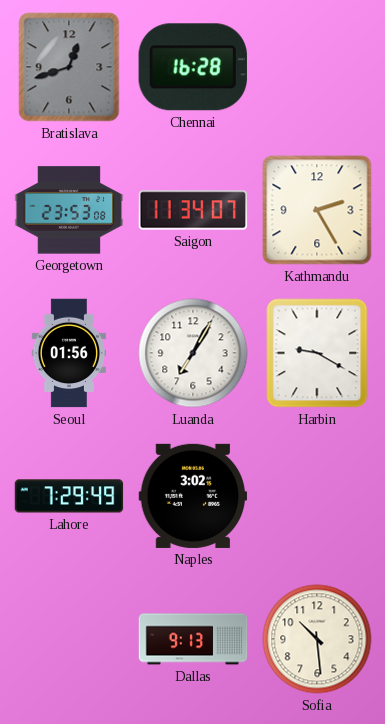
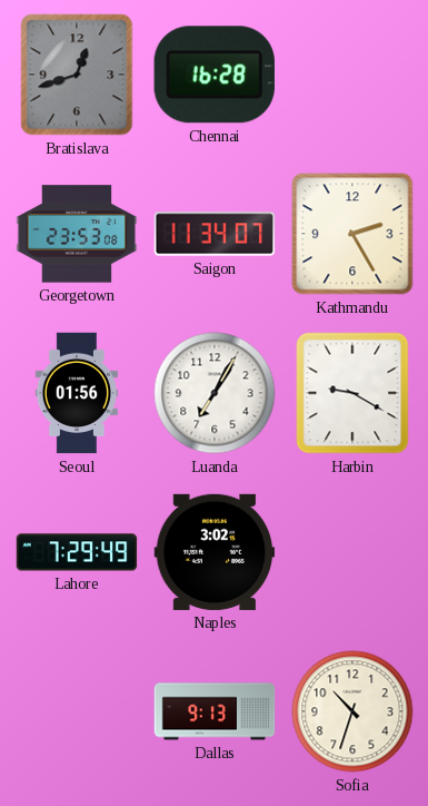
Sofia: 10:29 -> 10:33
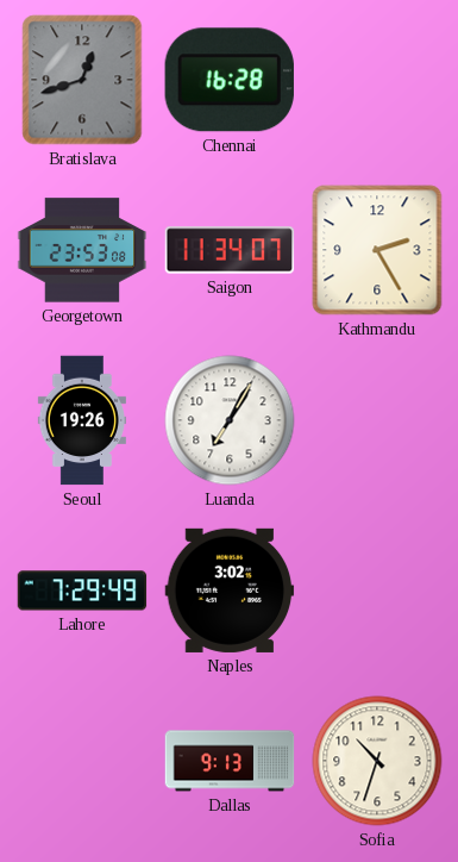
Seoul: 01:56 -> 19:26
Harbin: 9:20 -> none
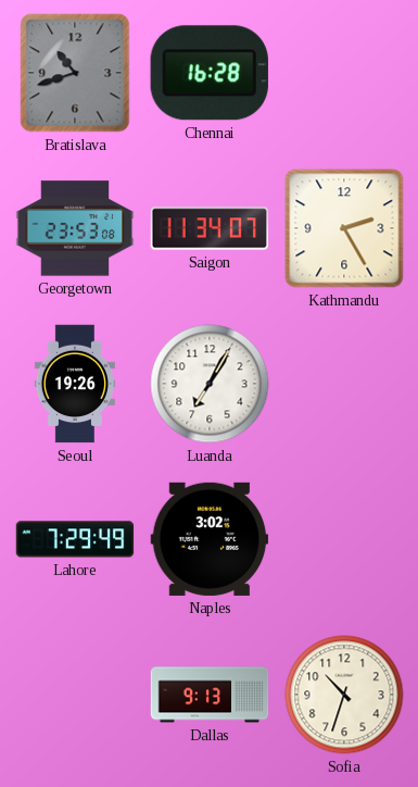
Bratislava: 12:42 -> 10:42
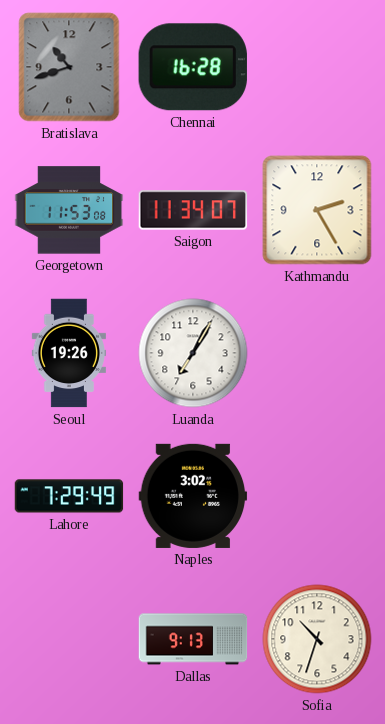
Georgetown: 23:53 -> 11:53
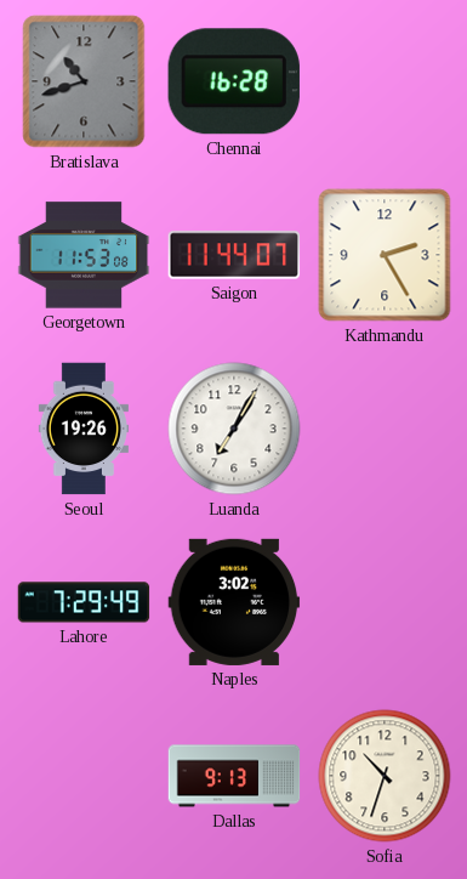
Saigon: 11:34 -> 11:44
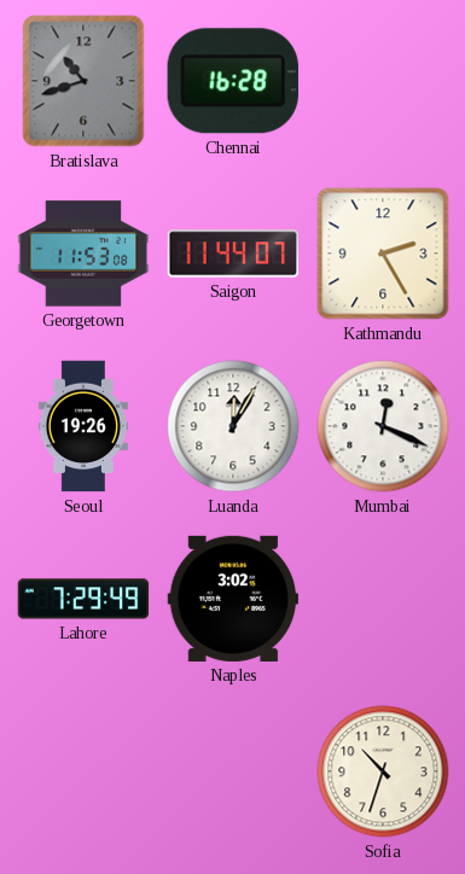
Luanda: 7:05 -> 12:05
Mumbai: none -> 12:19
Dallas: 9:13 -> none
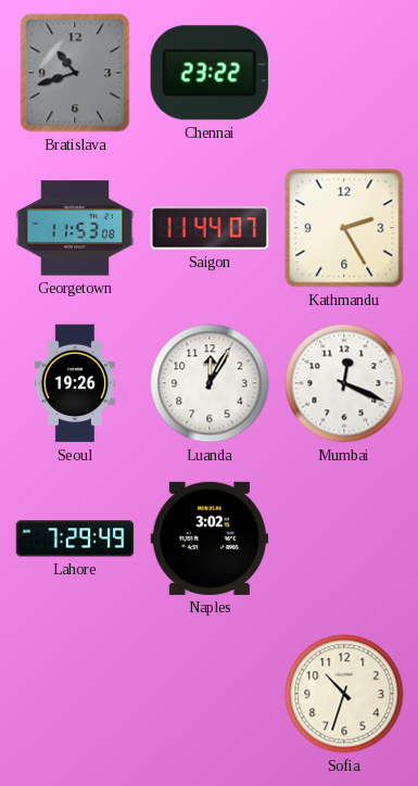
Chennai: 16:28 -> 23:22
